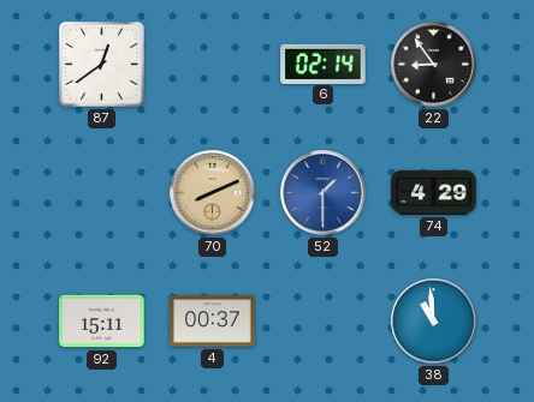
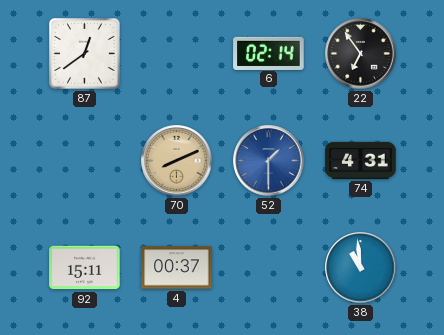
22: 8:54 -> 6:54
74: 4:29 -> 4:31
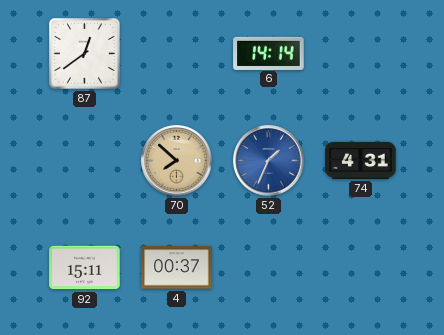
6: 02:14 -> 14:14
22: 6:54 -> none
70: 8:11 -> 7:52
52: 1:30 -> 1:34
38: 10:59 -> none
